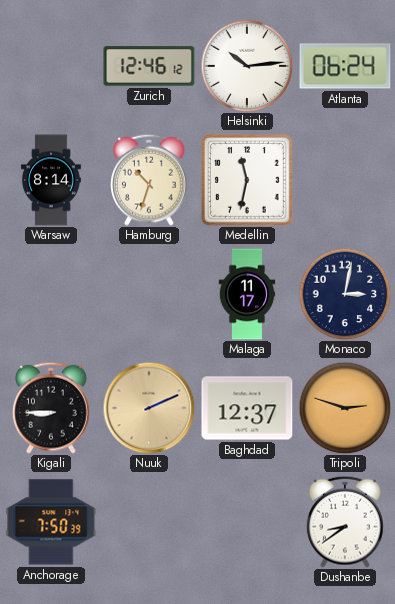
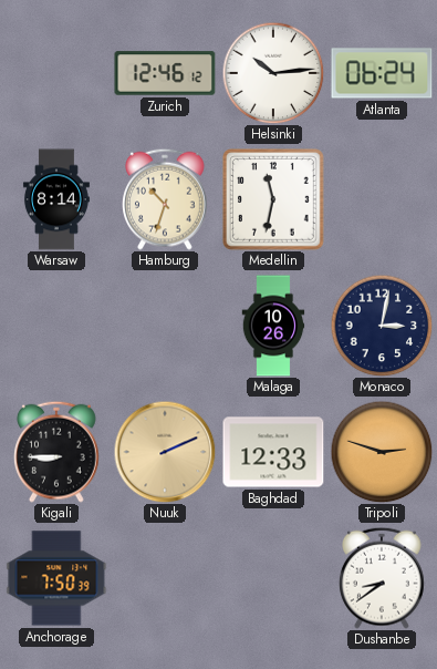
Malaga: 11:17 -> 10:26
Baghdad: 12:37 -> 12:33
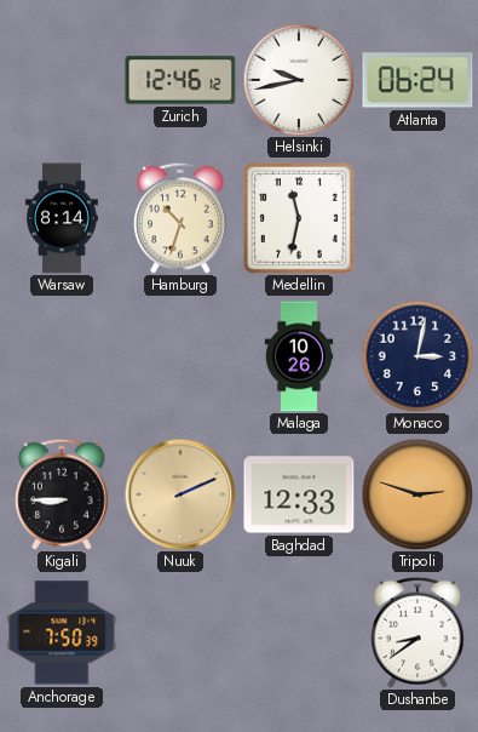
Helsinki: 10:14 -> 9:43
